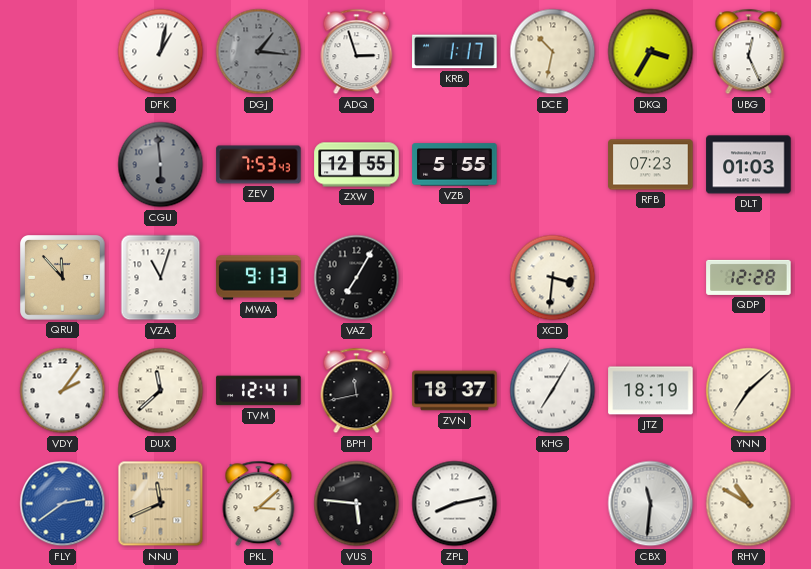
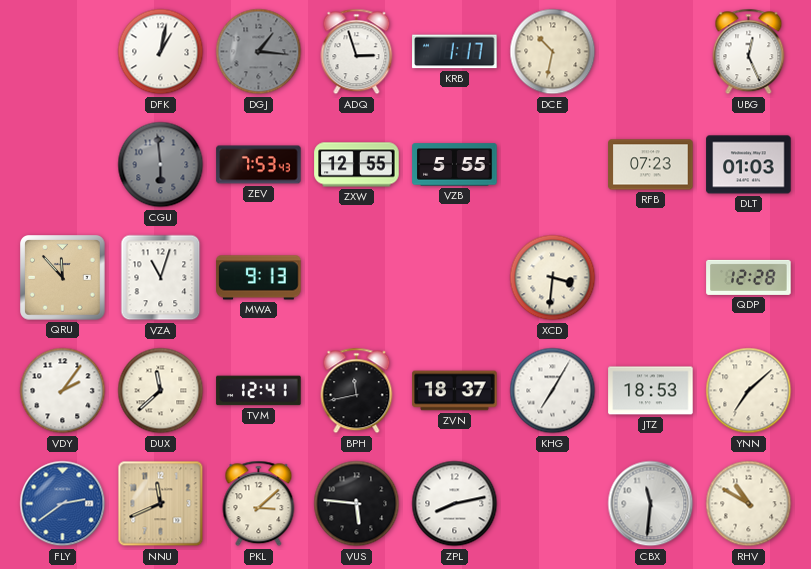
DKQ: 3:35 -> none
VAZ: 7:05 -> none
JTZ: 18:19 -> 18:53
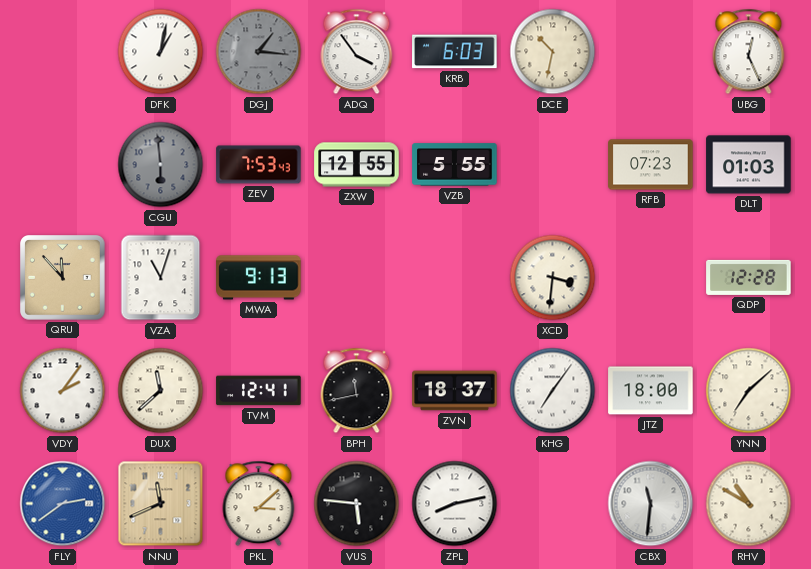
ADQ: 2:57 -> 3:54
KRB: 1:17 -> 6:03
KHG: 7:05 -> 7:06
JTZ: 18:53 -> 18:00
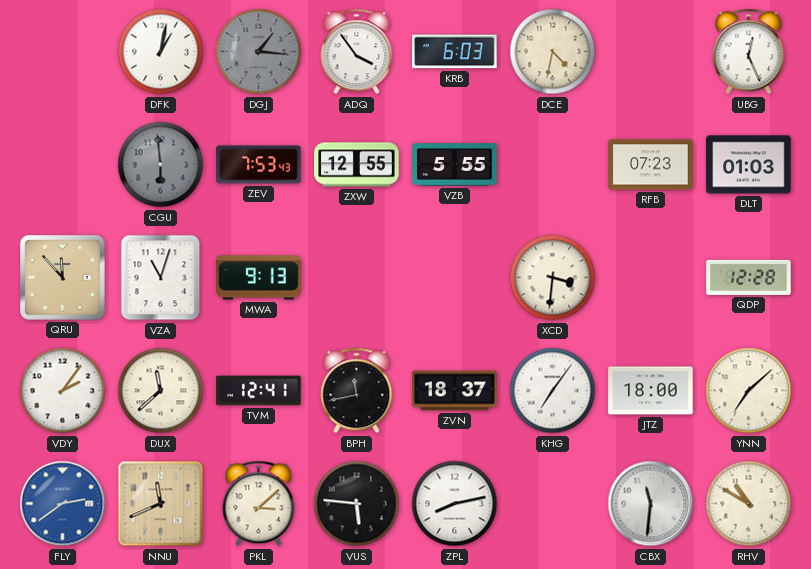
DCE: 10:32 -> 4:32
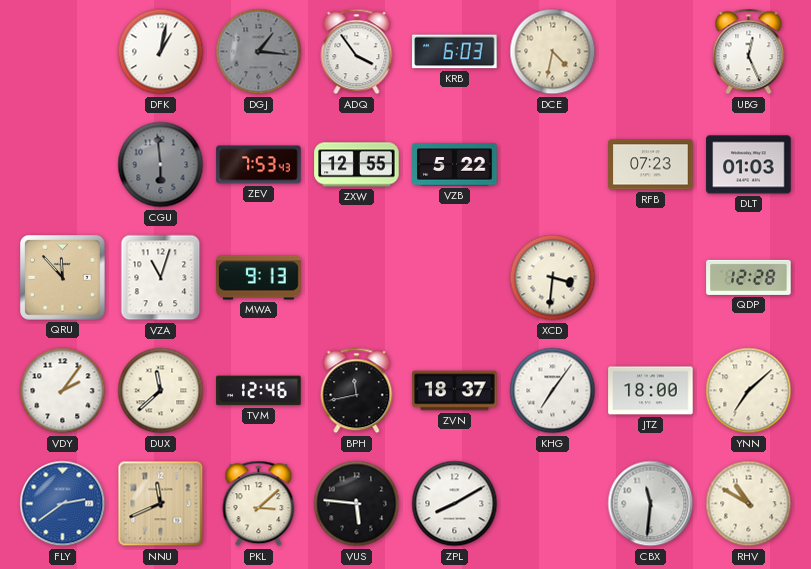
VZB: 5:55 -> 5:22
TVM: 12:41 -> 12:46
ZPL: 8:13 -> 8:10
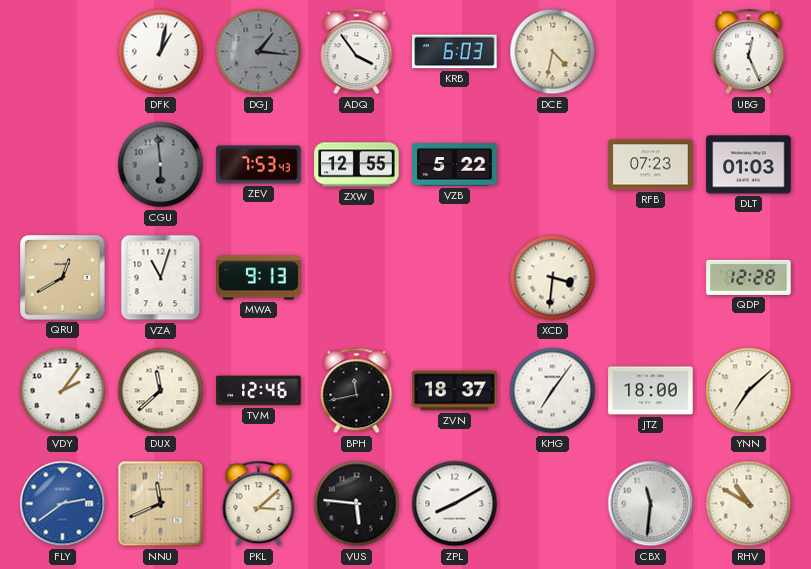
QRU: 11:53 -> 12:40
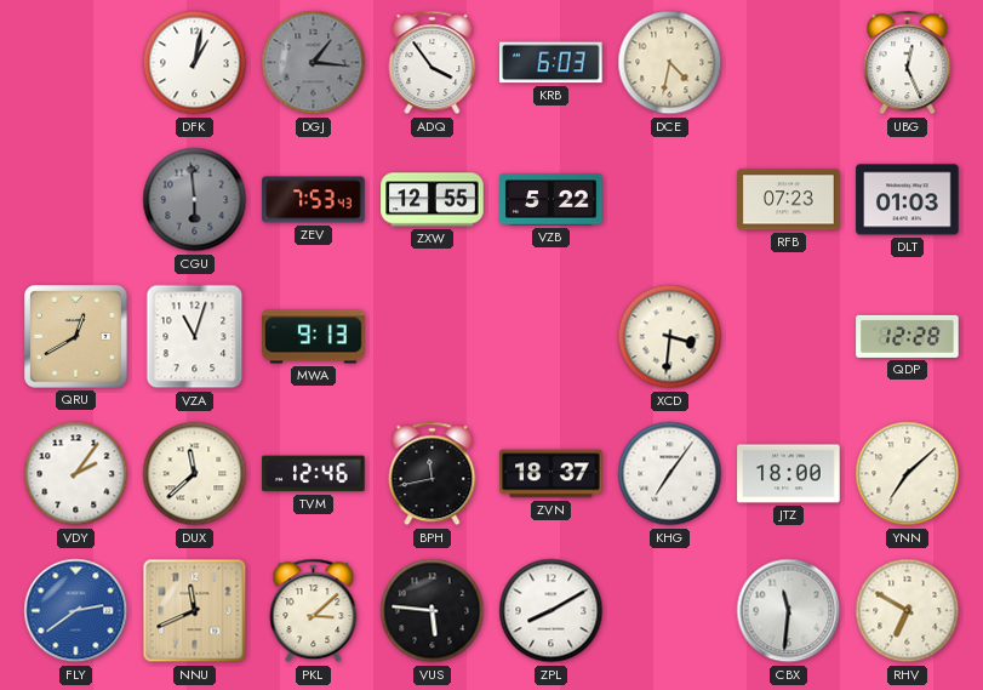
RHV: 10:50 -> 6:50
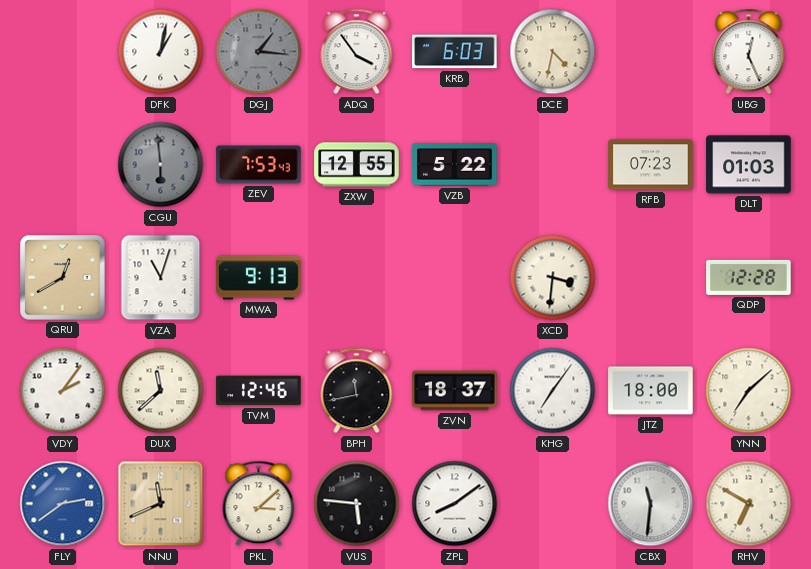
ZPL: 8:10 -> 8:09
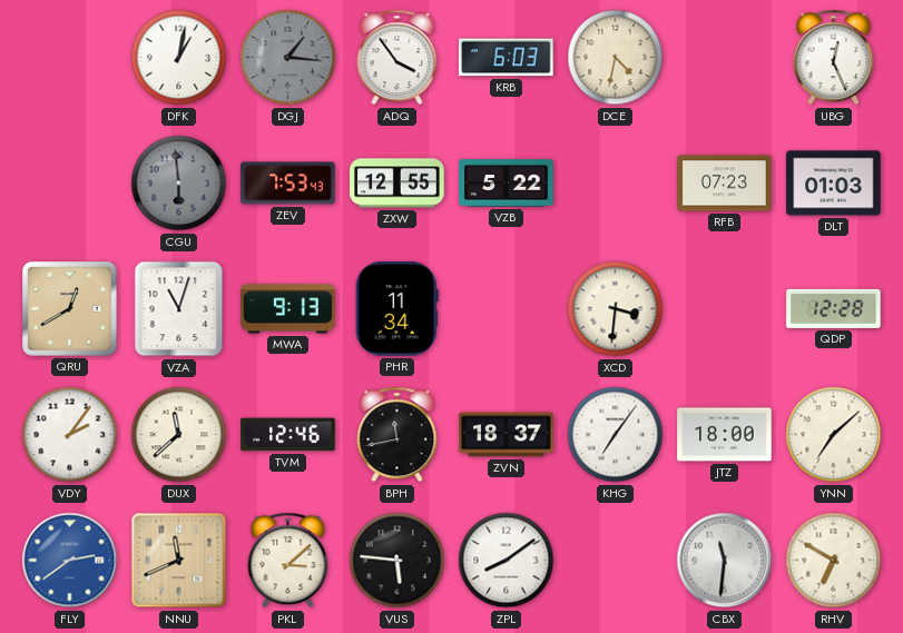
PHR: none -> 11:34
